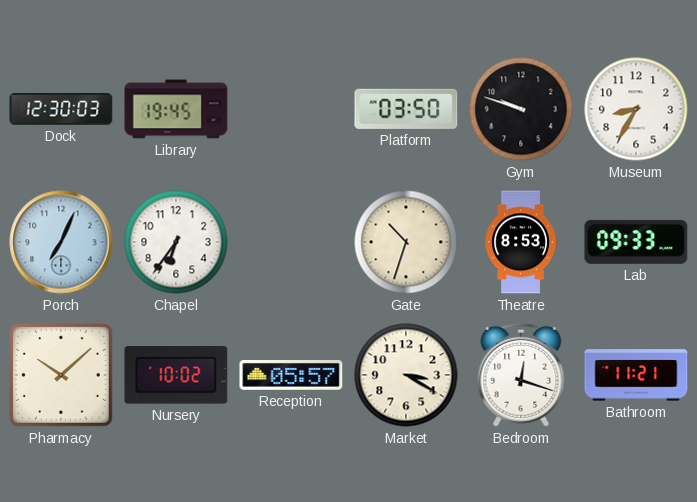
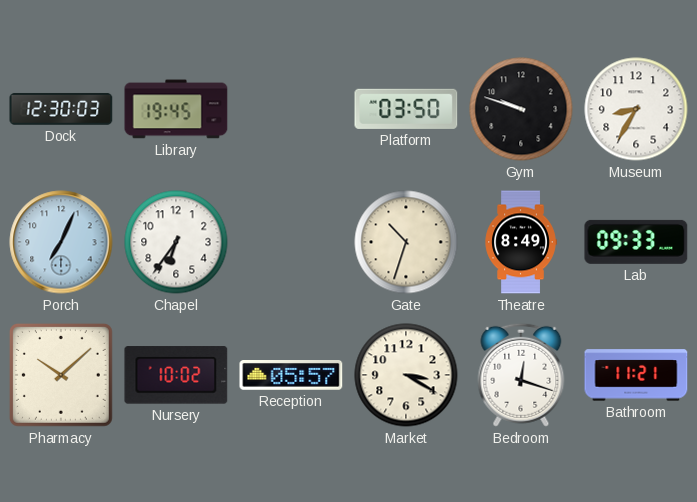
Theatre: 8:53 -> 8:49
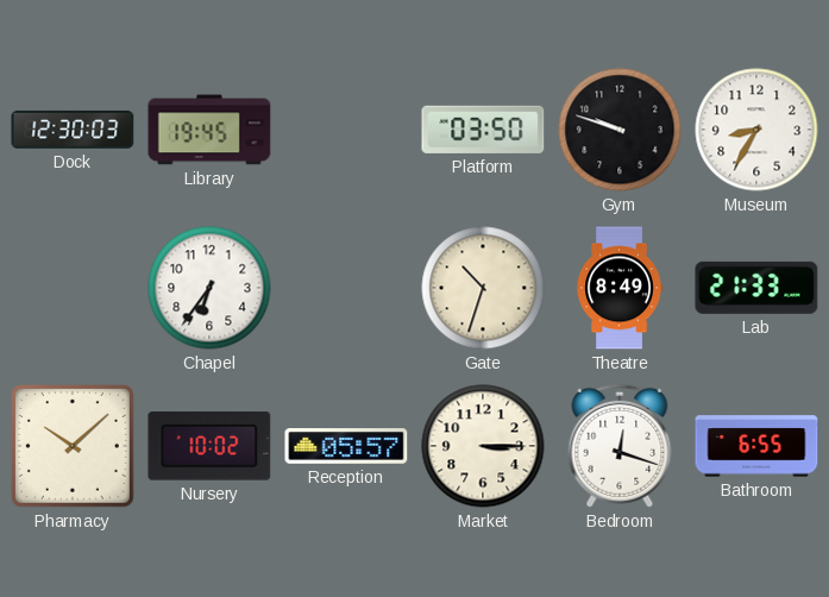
Porch: 7:04 -> none
Lab: 09:33 -> 21:33
Market: 3:20 -> 3:15
Bathroom: 11:21 -> 6:55
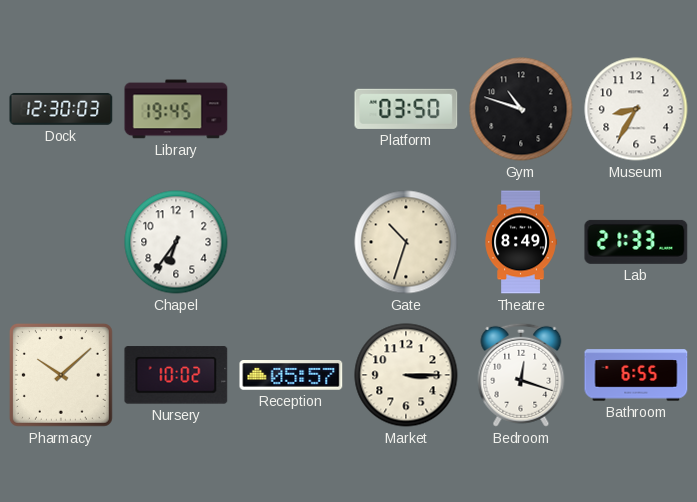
Gym: 9:48 -> 10:48
